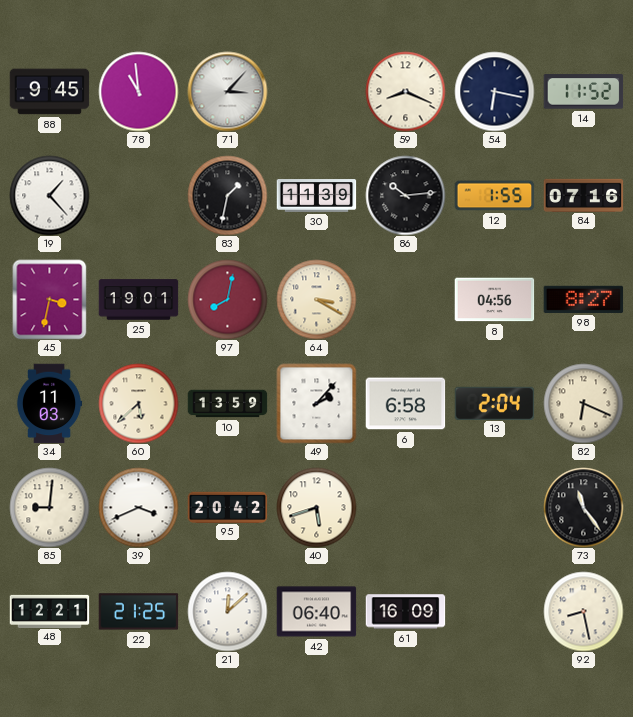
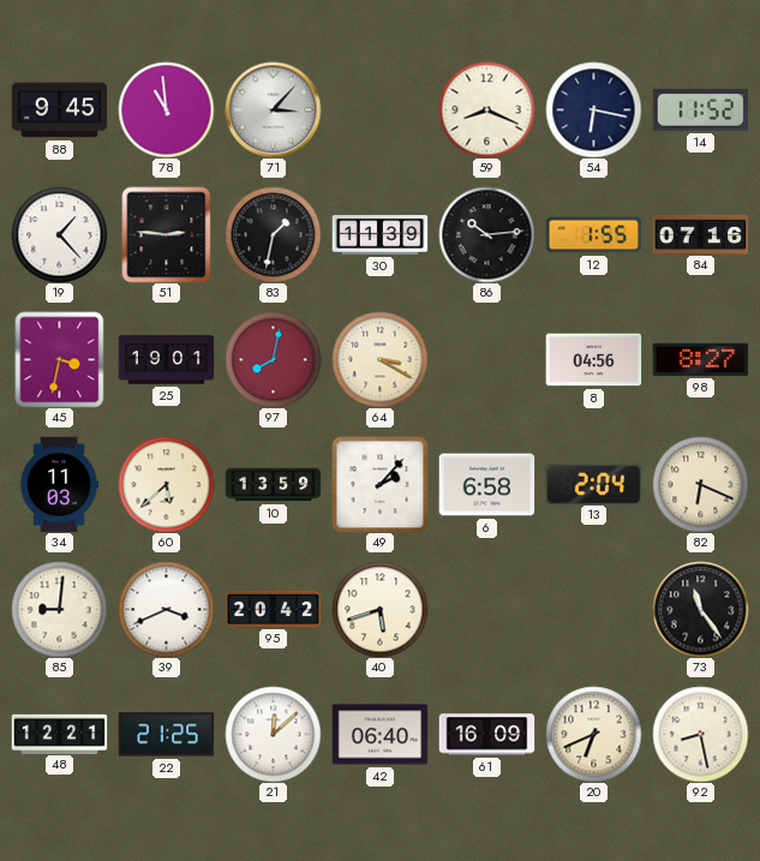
51: none -> 2:46
20: none -> 6:41
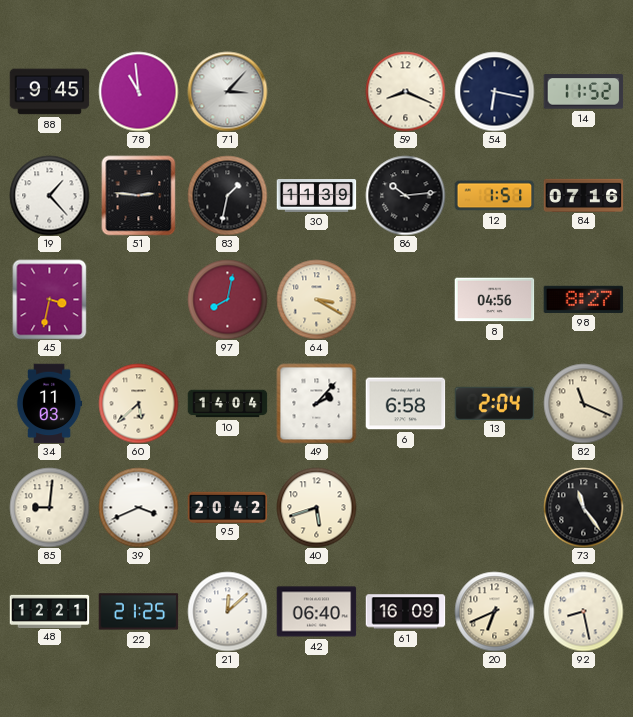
12: 1:55 -> 1:51
25: 19:01 -> none
10: 13:59 -> 14:04
82: 6:19 -> 11:19
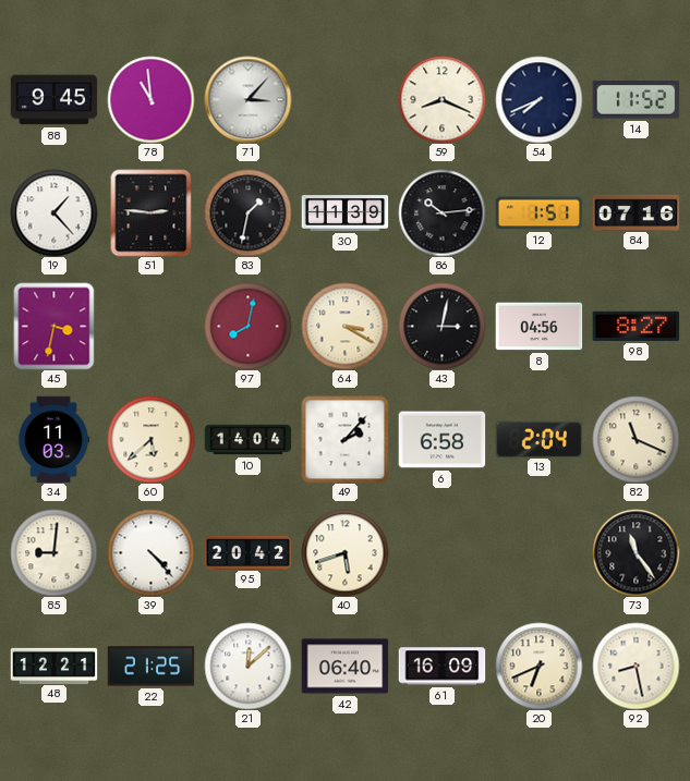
54: 6:17 -> 7:41
43: none -> 3:02
39: 3:41 -> 4:23
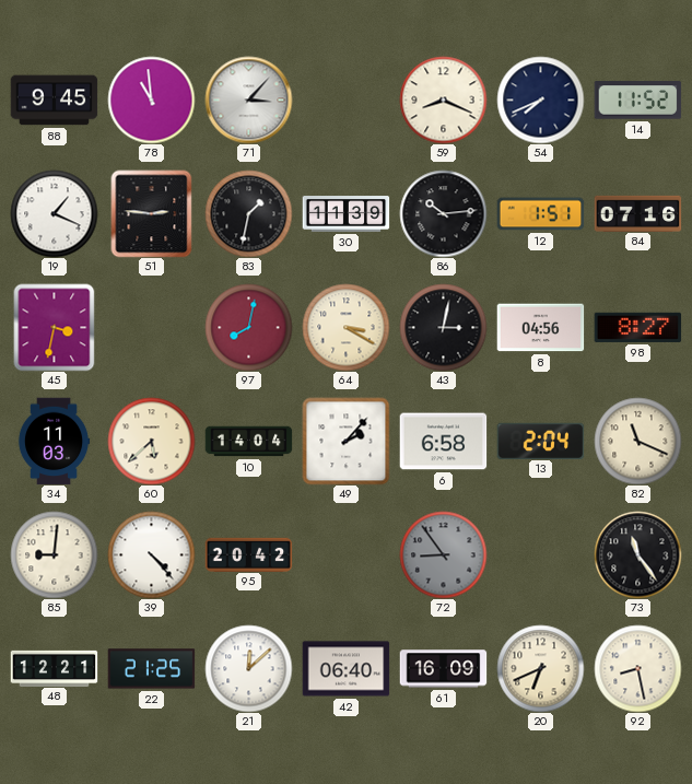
19: 1:23 -> 1:19
40: 5:42 -> none
72: none -> 8:54
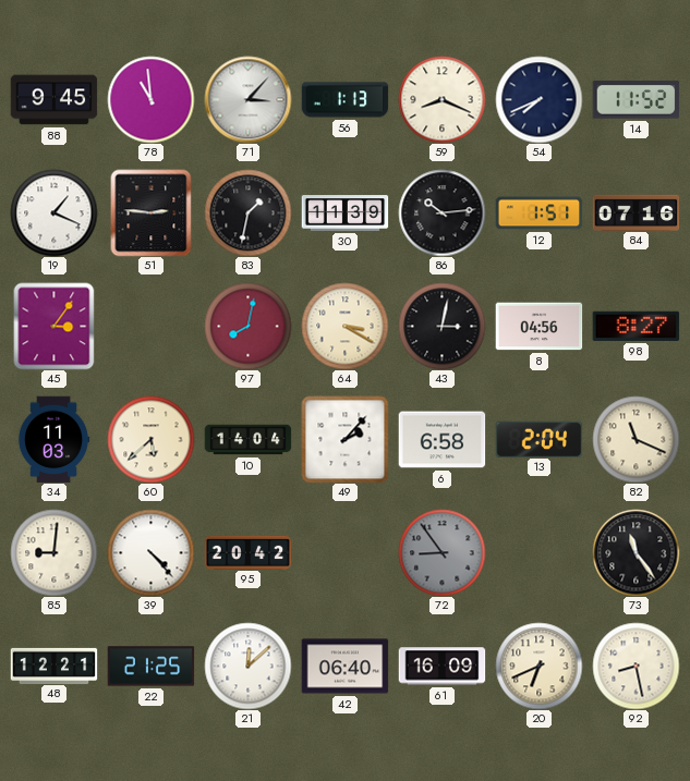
56: none -> 1:13
45: 3:32 -> 3:06
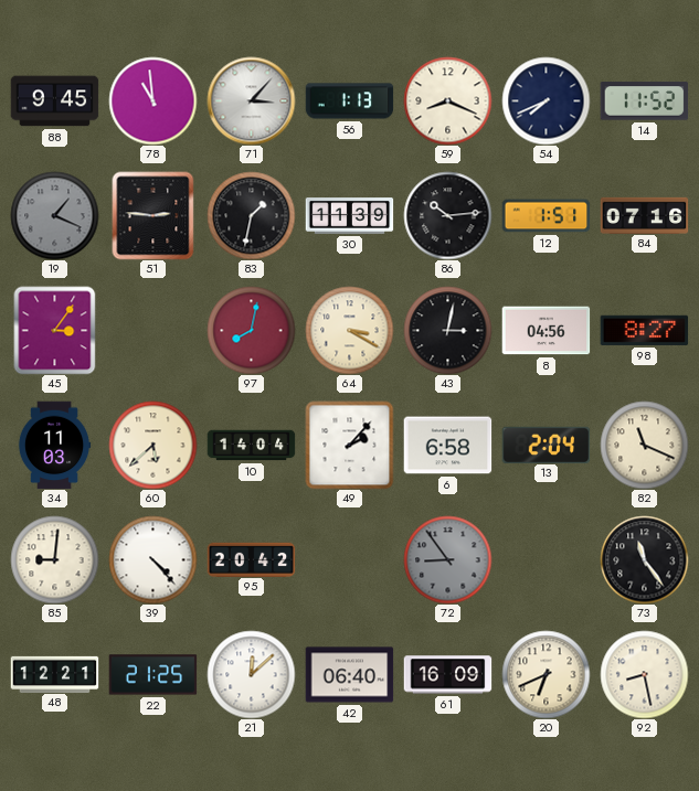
19 dial: white -> grey
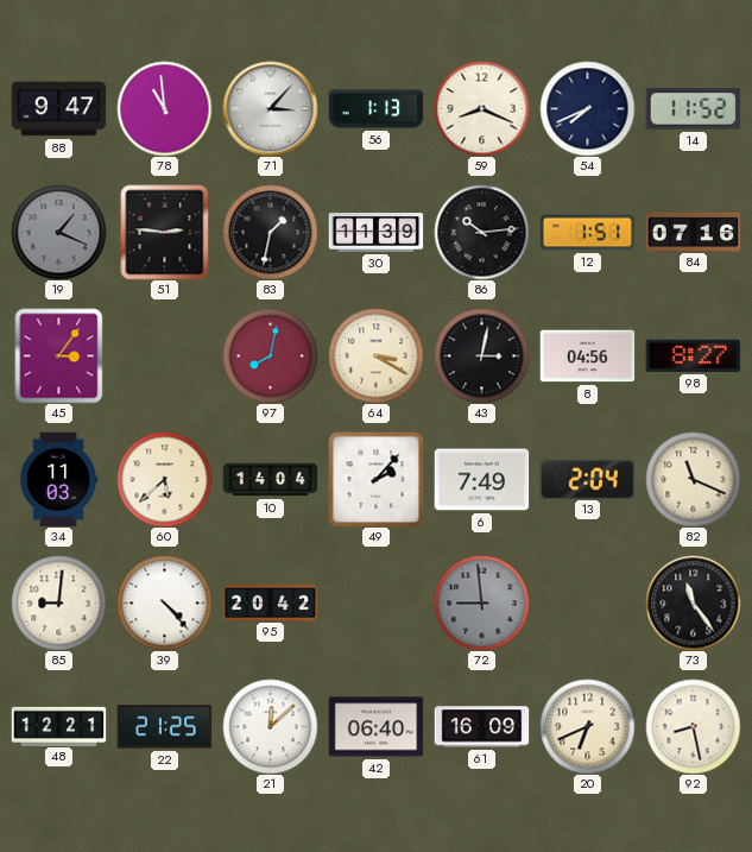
88: 9:45 -> 9:47
6: 6:58 -> 7:49
72: 8:54 -> 8:59
